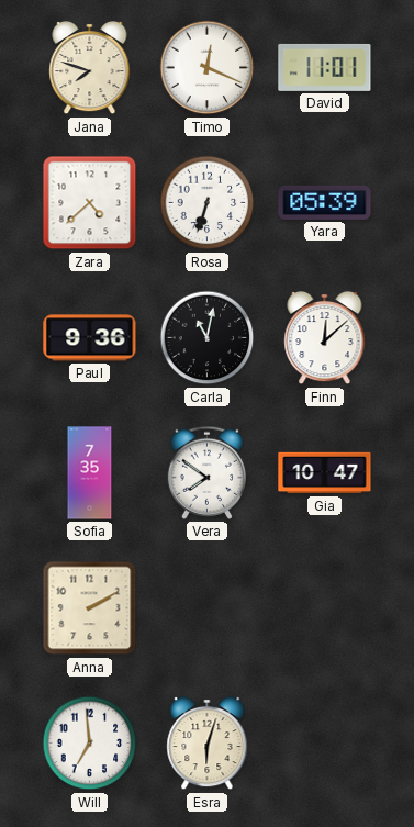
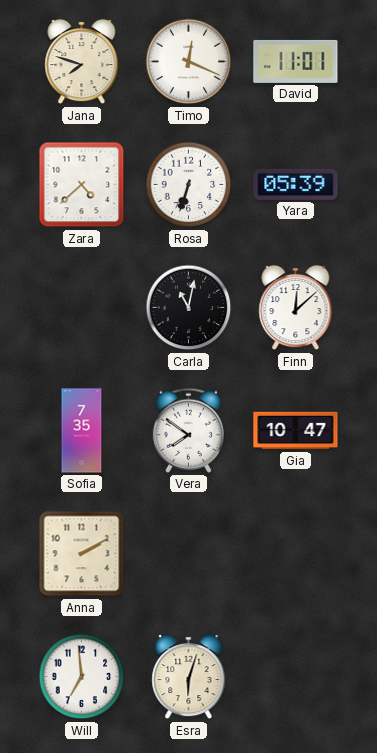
Paul: 9:36 -> none
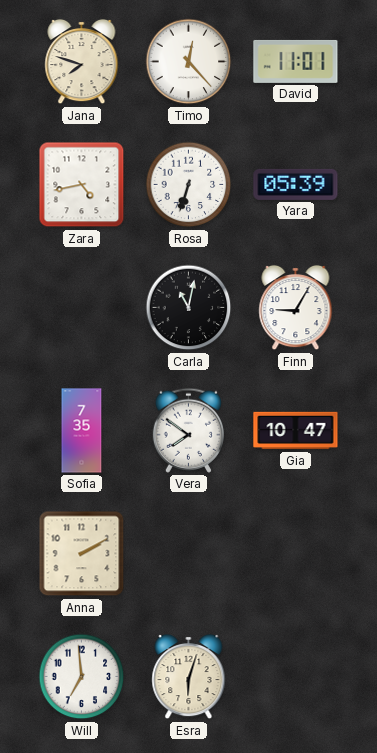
Timo: 12:19 -> 12:23
Zara: 4:38 -> 4:43
Finn: 12:08 -> 9:05
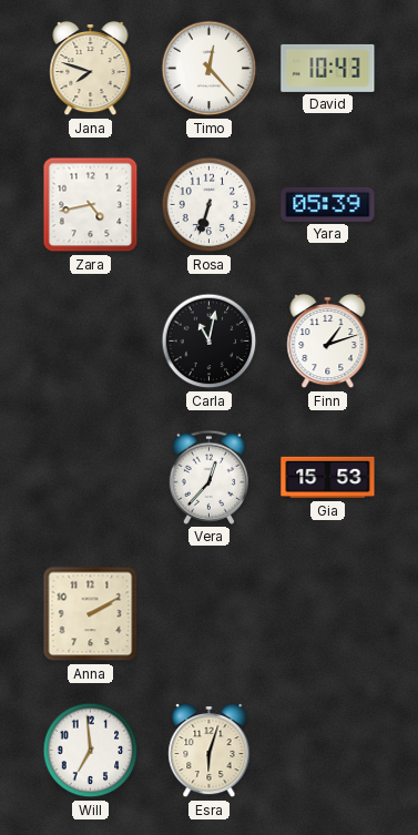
David: 11:01 -> 10:43
Finn: 9:05 -> 1:12
Sofia: 7:35 -> none
Vera: 7:51 -> 12:37
Gia: 10:47 -> 15:53
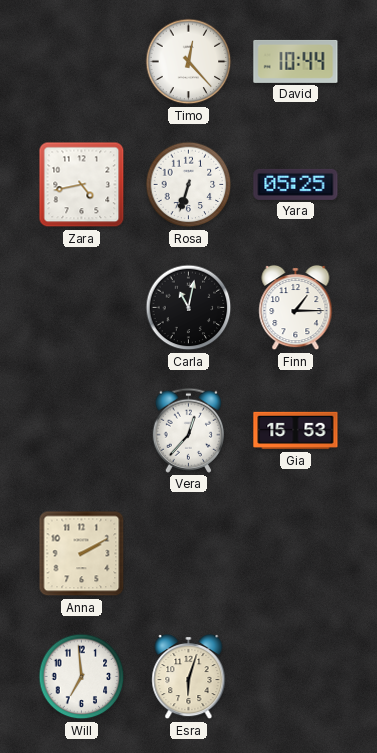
Jana: 7:48 -> none
David: 10:43 -> 10:44
Yara: 05:39 -> 05:25
Finn: 1:12 -> 1:15
